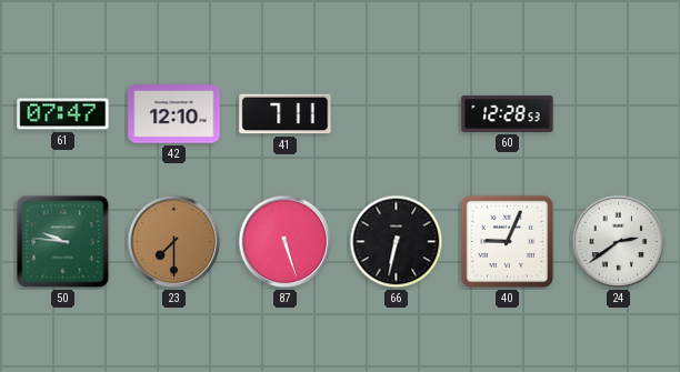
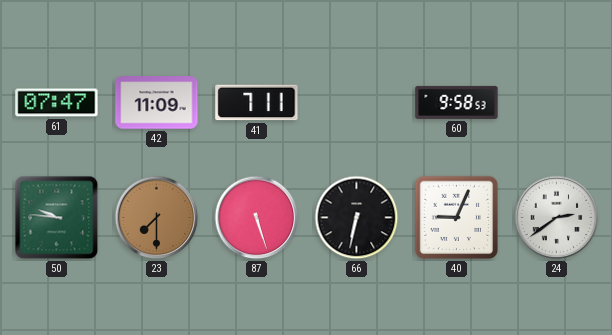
42: 12:10 -> 11:09
60: 12:28 -> 9:58
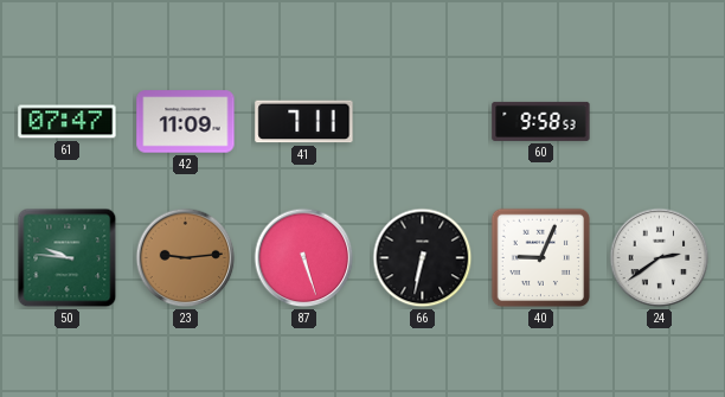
23: 7:30 -> 9:14
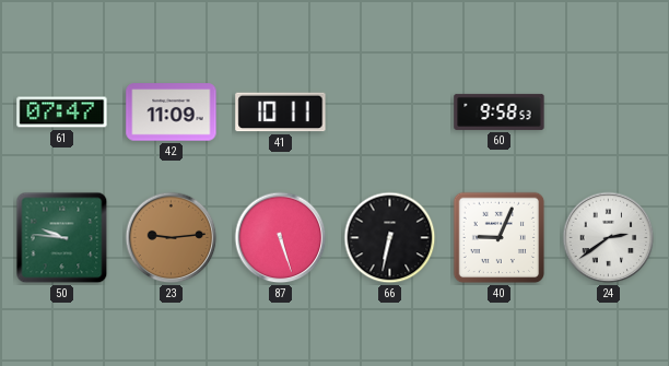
41: 7:11 -> 10:11
